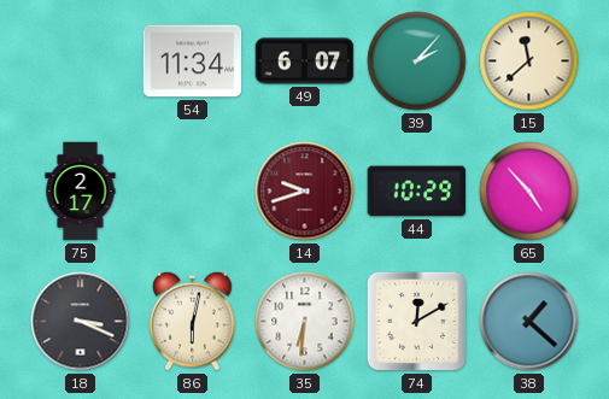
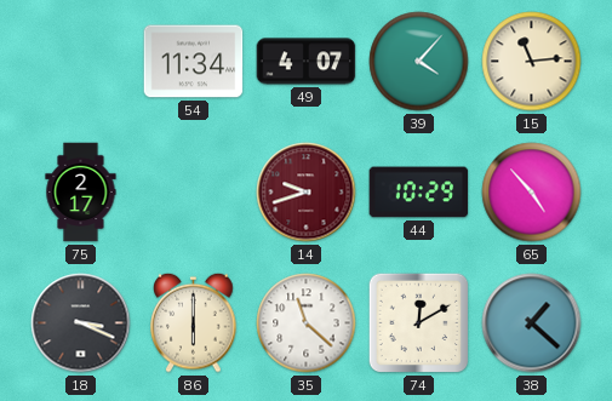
49: 6:07 -> 4:07
39: 2:07 -> 4:07
15: 11:38 -> 11:14
86: 6:02 -> 6:00
35: 6:31 -> 11:22
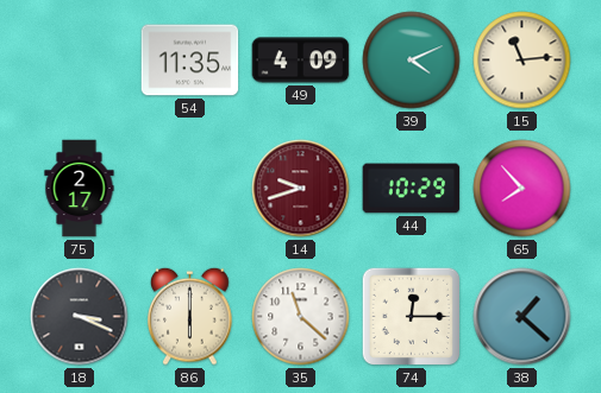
54: 11:34 -> 11:35
49: 4:07 -> 4:09
39: 4:07 -> 4:11
65: 4:53 -> 7:53
74: 12:10 -> 12:15
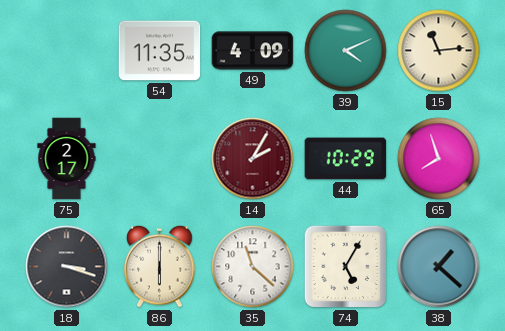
14: 9:42 -> 2:05
65: 7:53 -> 7:57
18: 3:19 -> 3:18
74: 12:15 -> 5:05
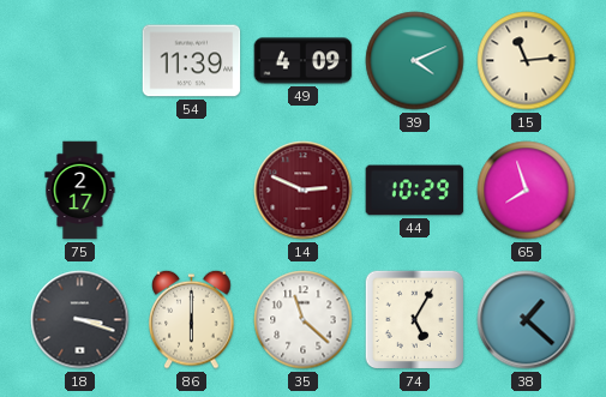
54: 11:35 -> 11:39
14: 2:05 -> 2:49
